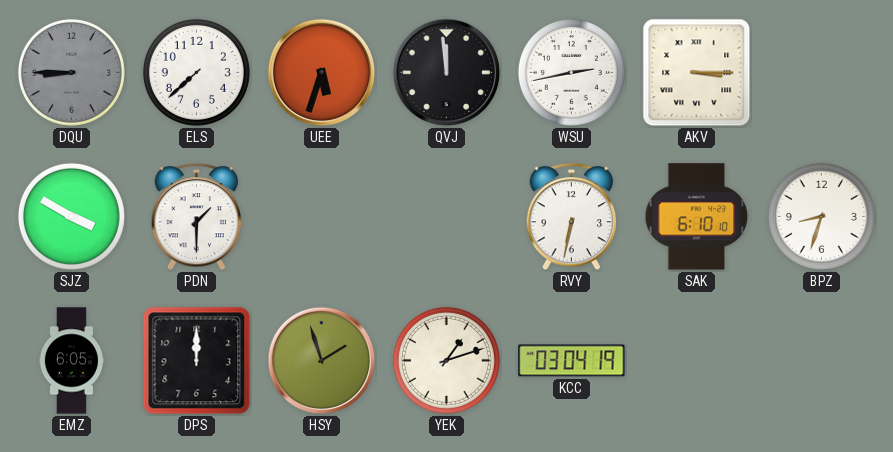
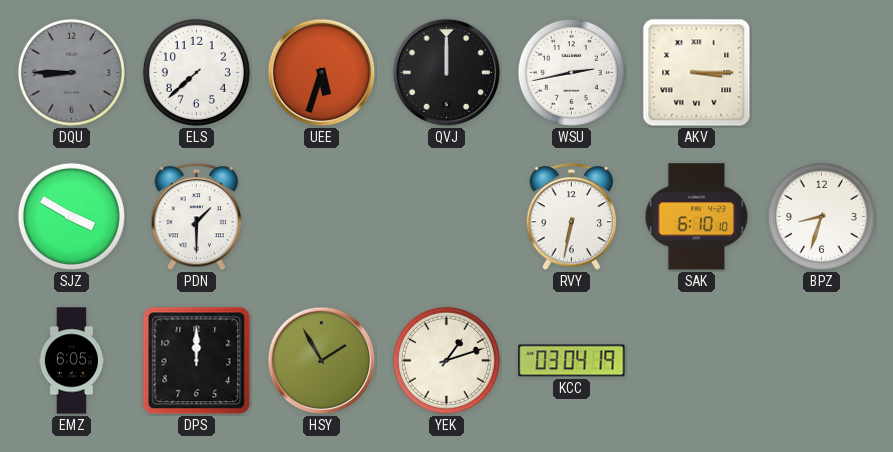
QVJ: 11:59 -> 12:00
HSY: 1:57 -> 1:55
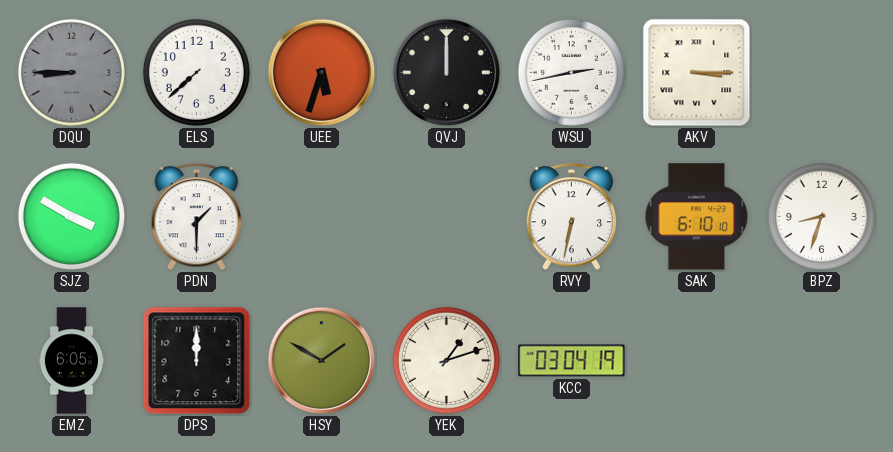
HSY: 1:55 -> 1:50
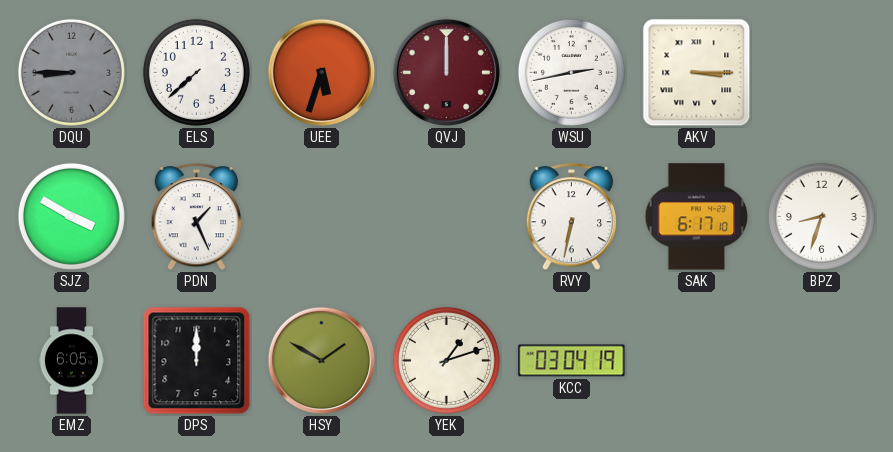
QVJ dial: black -> burgundy
PDN: 1:30 -> 1:26
SAK: 6:10 -> 6:17
